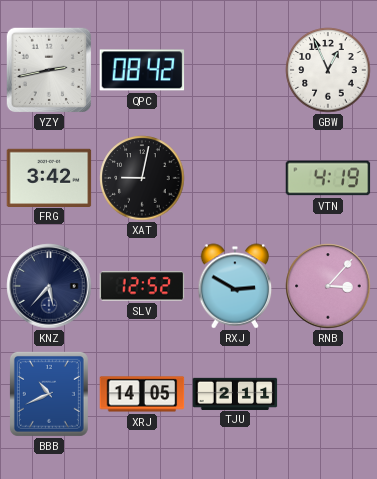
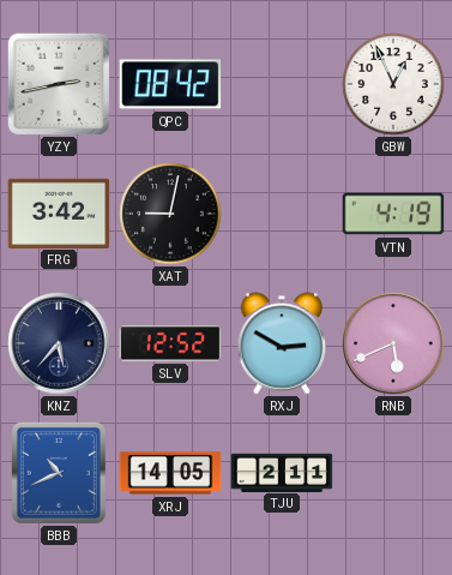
RNB: 3:07 -> 5:41
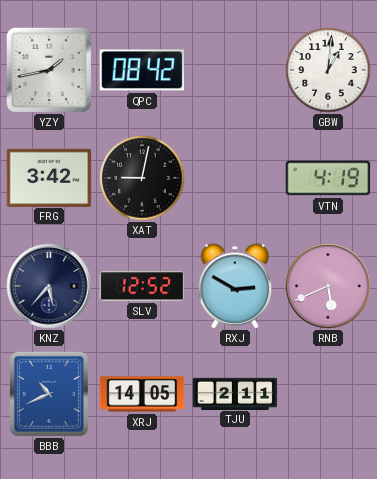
YZY: 2:43 -> 1:43
GBW: 12:56 -> 1:01
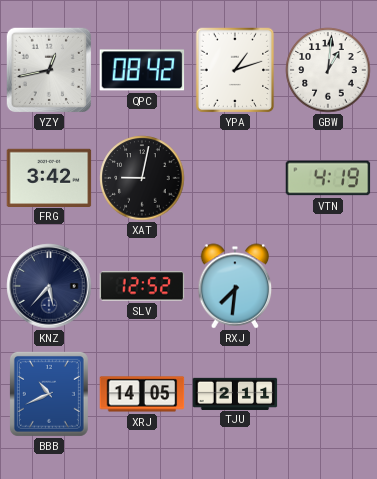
YZY: 1:43 -> 12:43
YPA: none -> 1:12
RXJ: 2:50 -> 7:31
RNB: 5:41 -> none
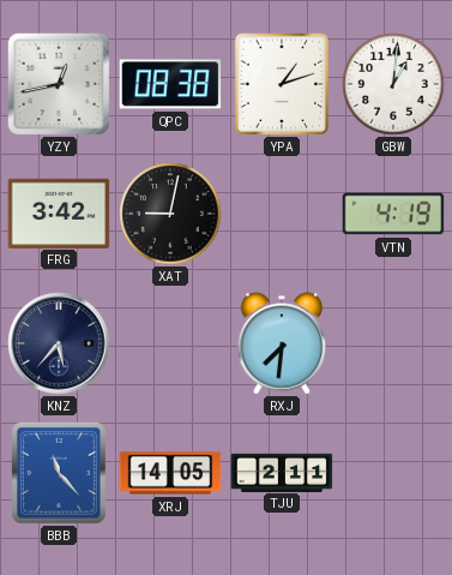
QPC: 08:42 -> 08:38
SLV: 12:52 -> none
BBB: 10:41 -> 11:23
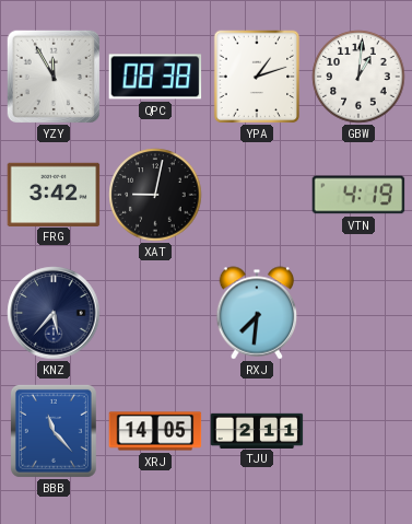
YZY: 12:43 -> 11:55
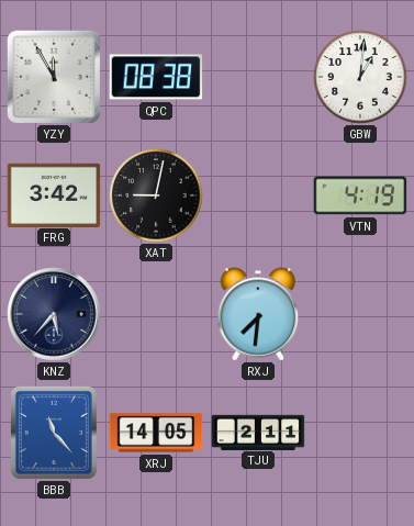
YPA: 1:12 -> none
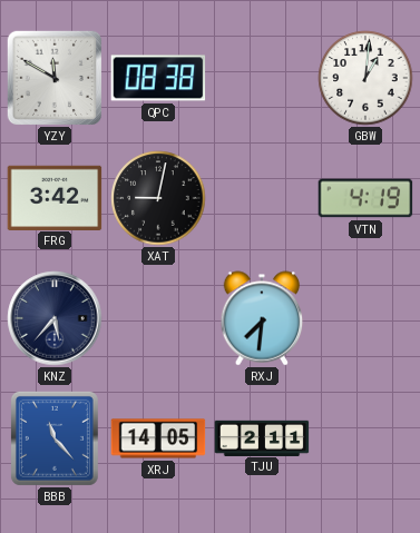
YZY: 11:55 -> 11:50
